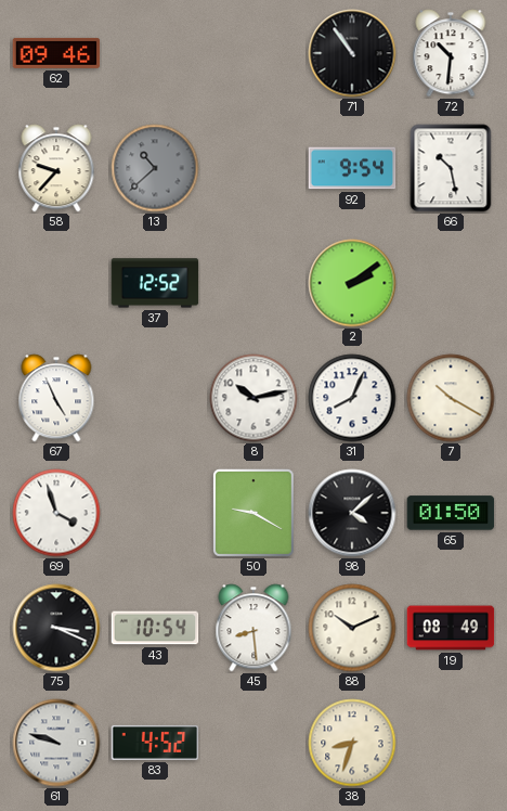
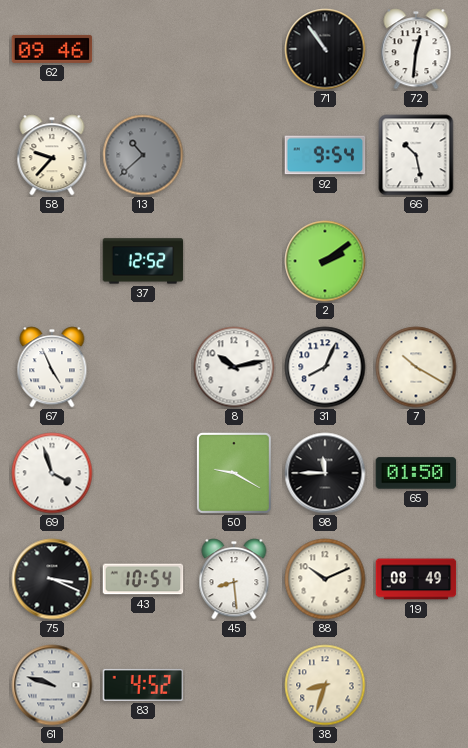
72: 10:31 -> 12:31
98: 4:08 -> 11:45
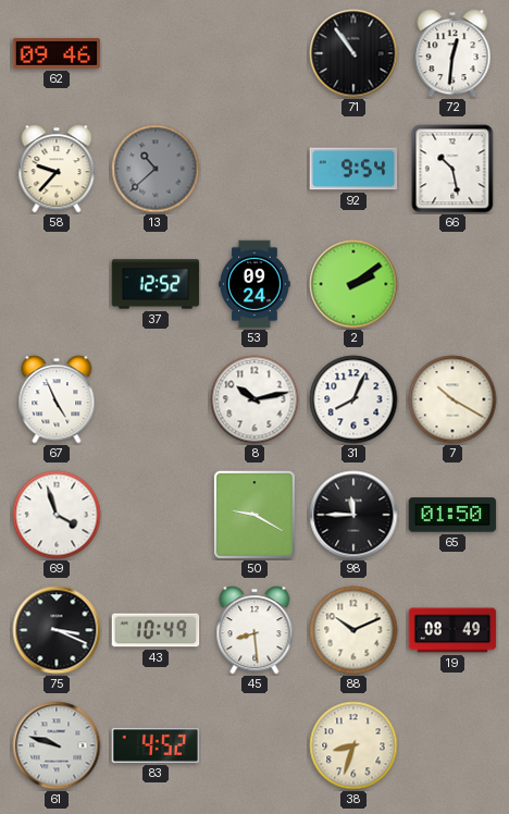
53: none -> 09:24
43: 10:54 -> 10:49
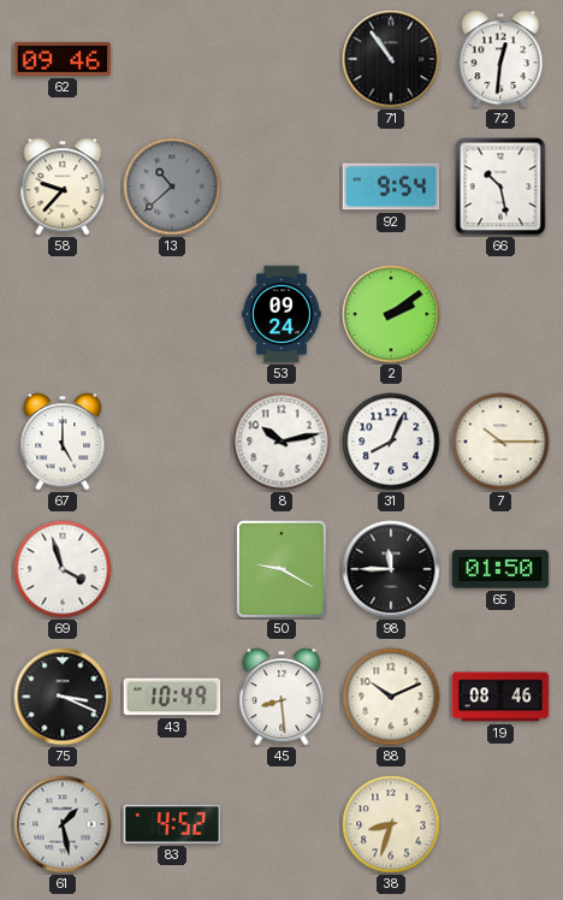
37: 12:52 -> none
67: 4:56 -> 5:00
7: 10:20 -> 10:15
19: 08:49 -> 08:46
61: 9:48 -> 1:28
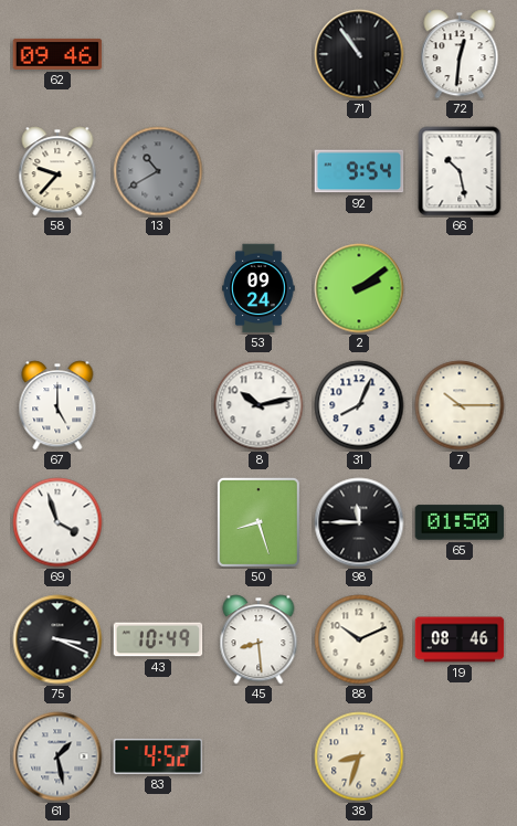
13: 10:38 -> 10:40
50: 9:20 -> 8:27
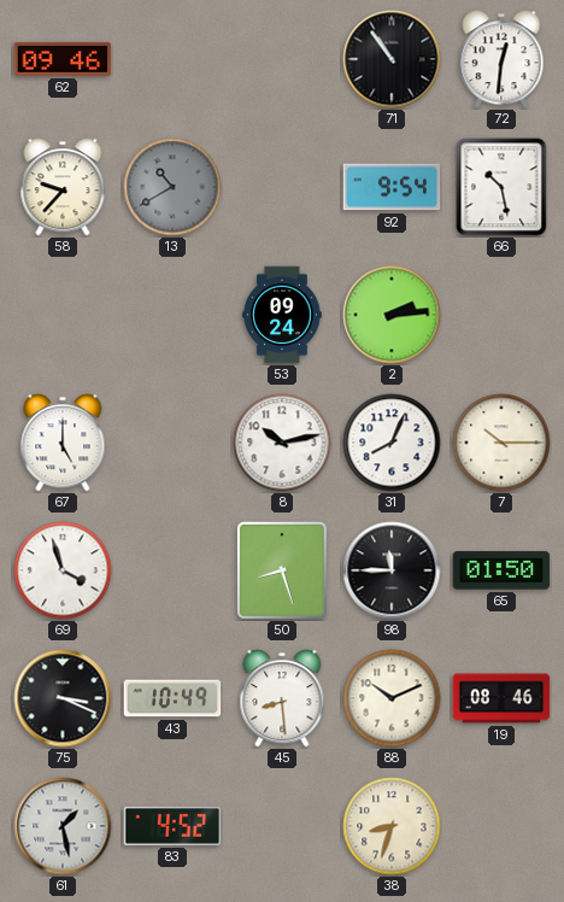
2: 2:09 -> 2:14
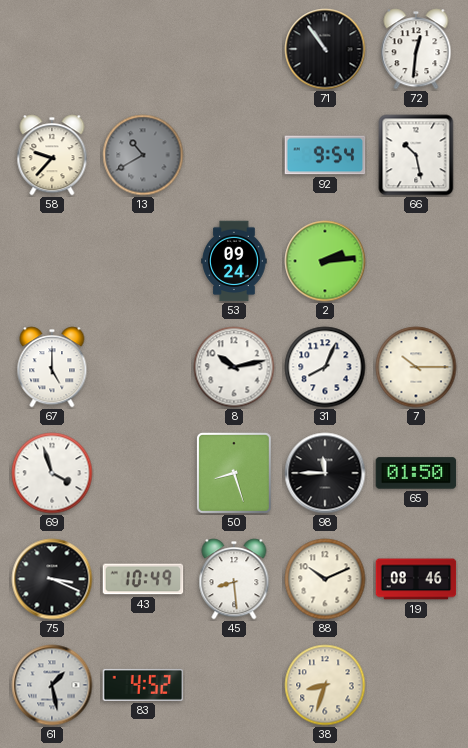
62: 09:46 -> none
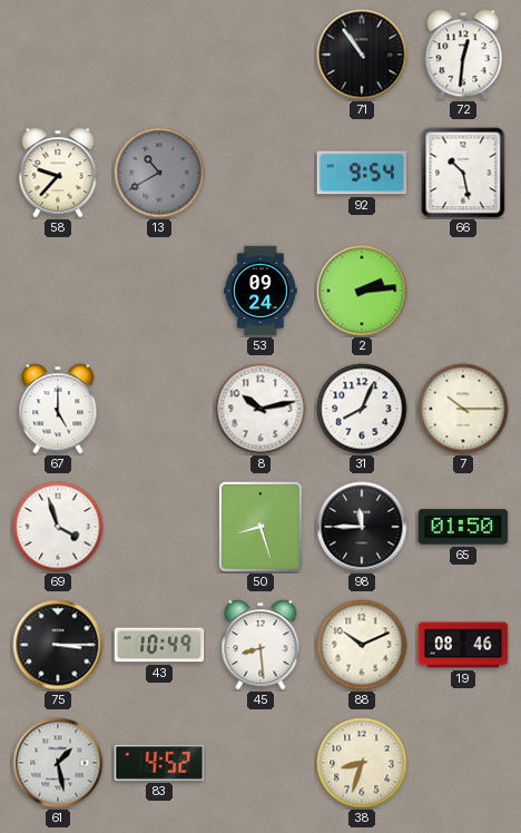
75: 3:19 -> 3:15
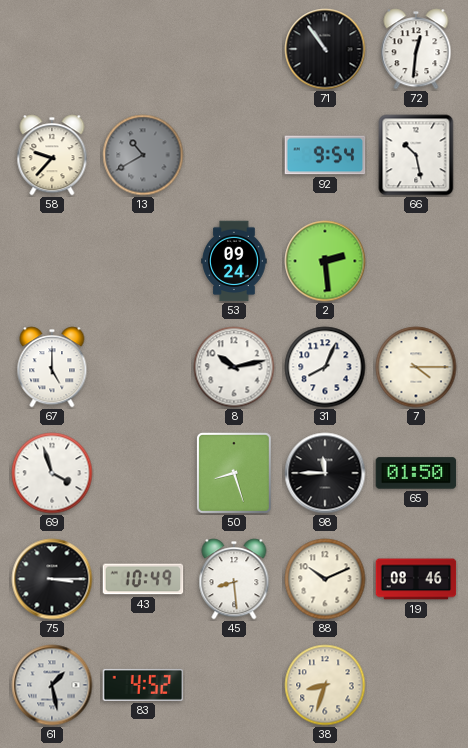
2: 2:14 -> 2:29
7: 10:15 -> 4:15
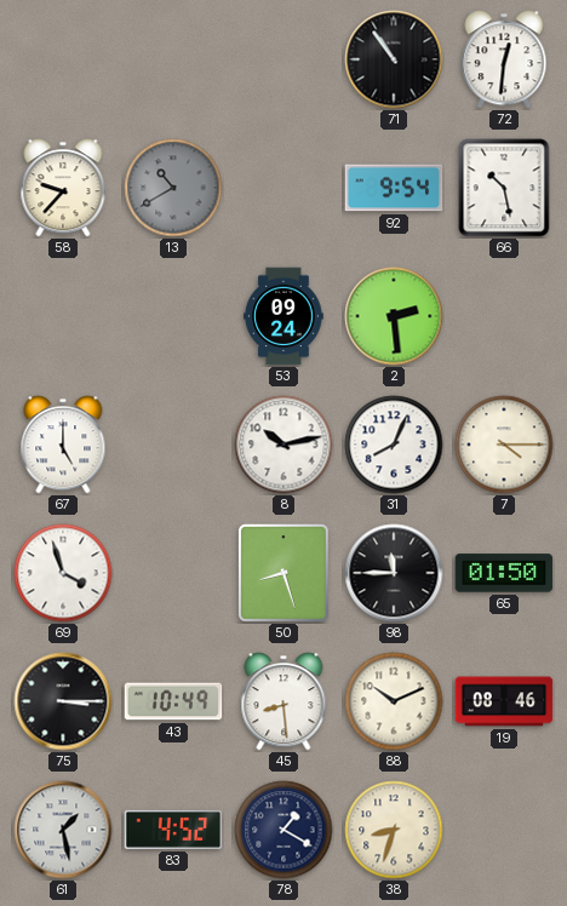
78: none -> 1:20
